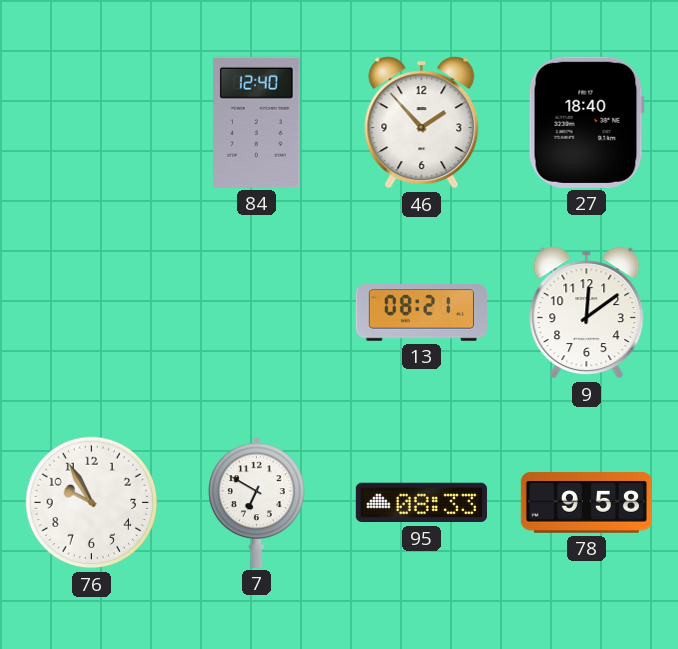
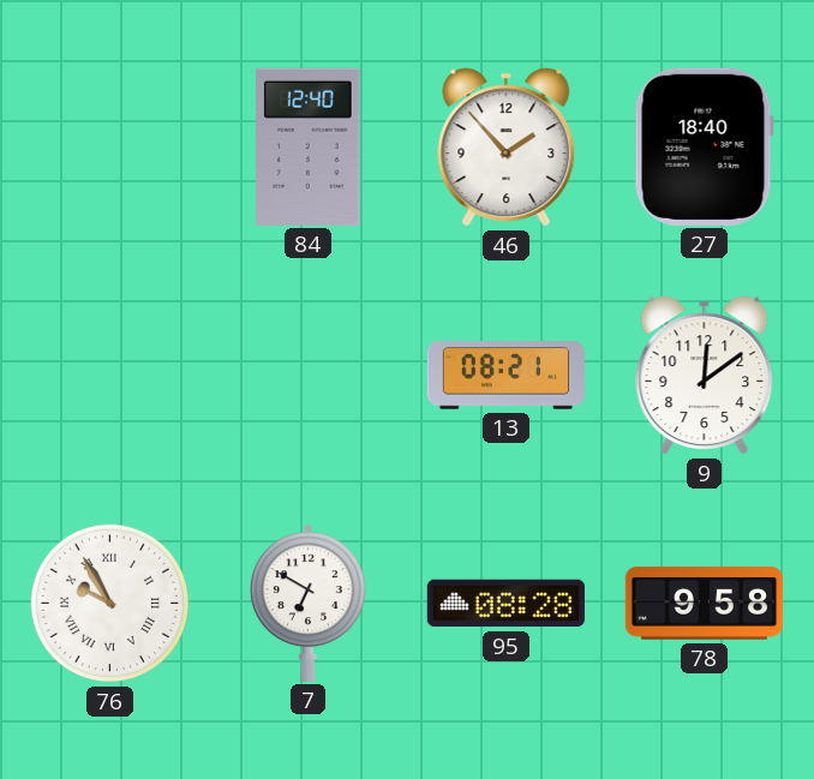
76 numerals: Arabic -> Roman
95: 08:33 -> 08:28
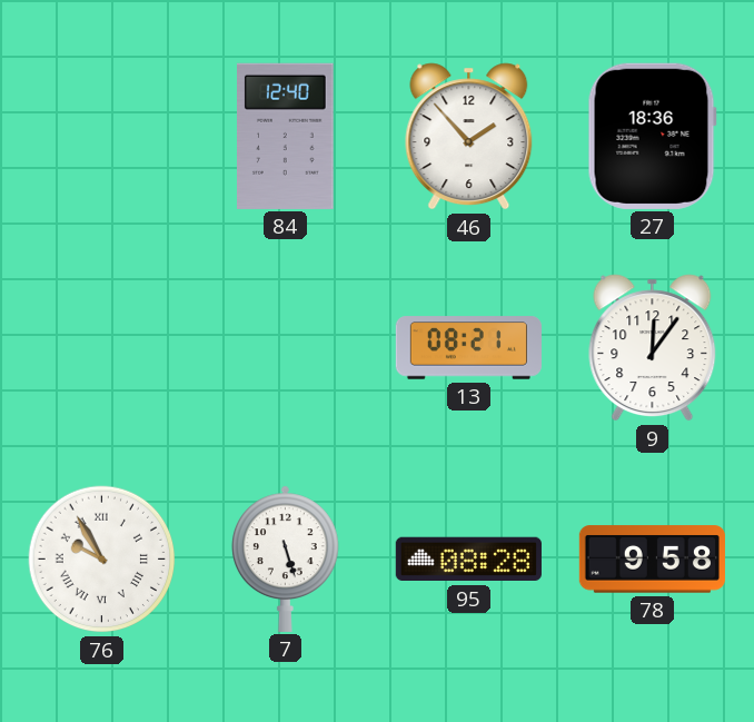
27: 18:40 -> 18:36
9: 12:09 -> 12:06
7: 6:50 -> 5:27
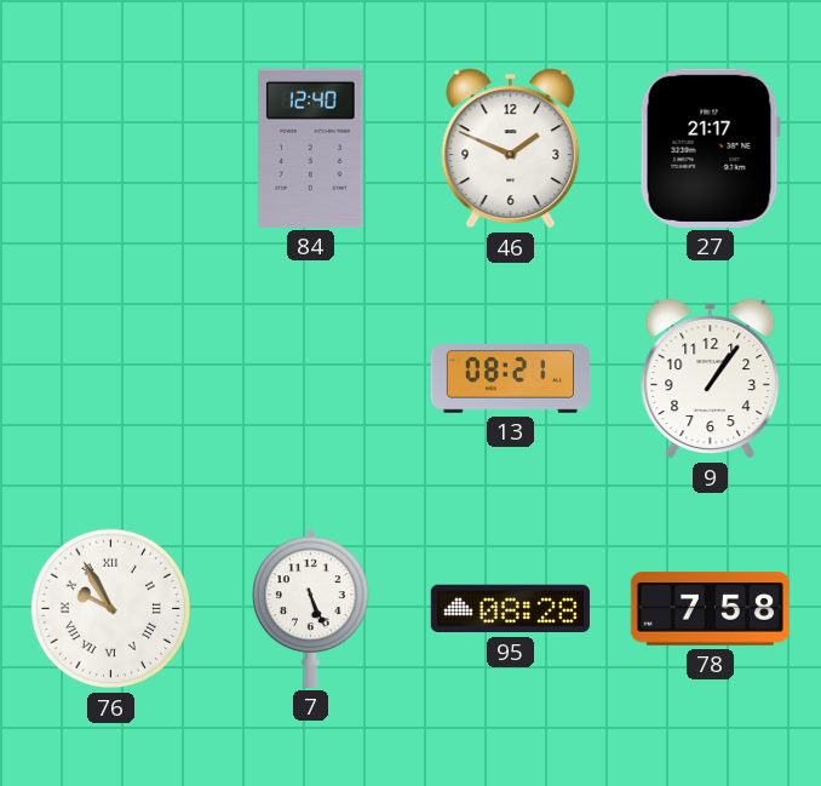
46: 1:53 -> 1:49
27: 18:36 -> 21:17
9: 12:06 -> 1:06
7: 5:27 -> 5:26
78: 9:58 -> 7:58
